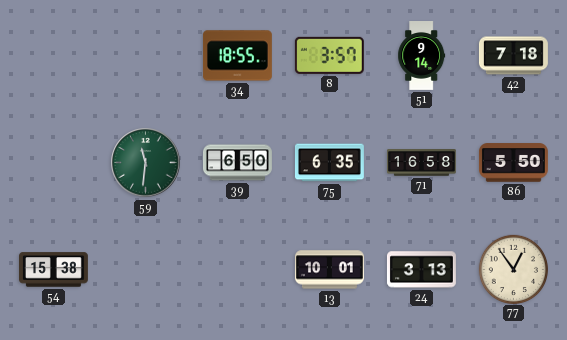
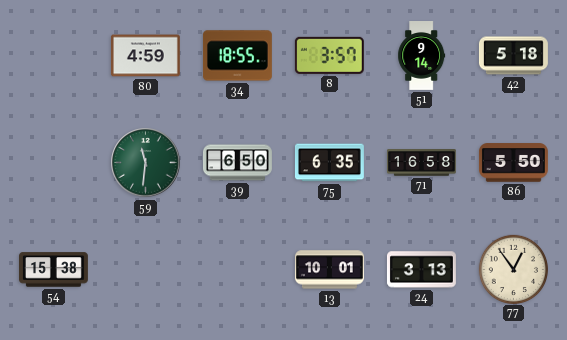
80: none -> 4:59
42: 7:18 -> 5:18
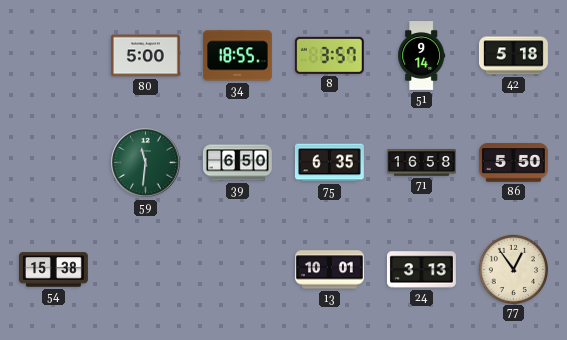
80: 4:59 -> 5:00
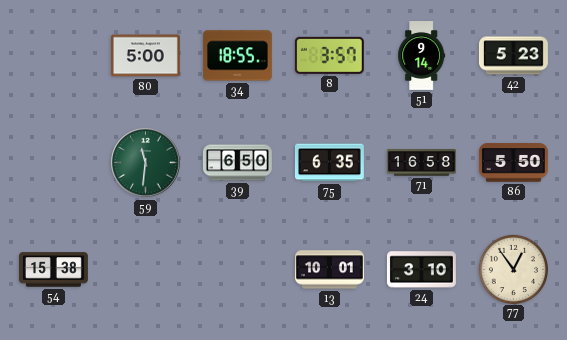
42: 5:18 -> 5:23
24: 3:13 -> 3:10
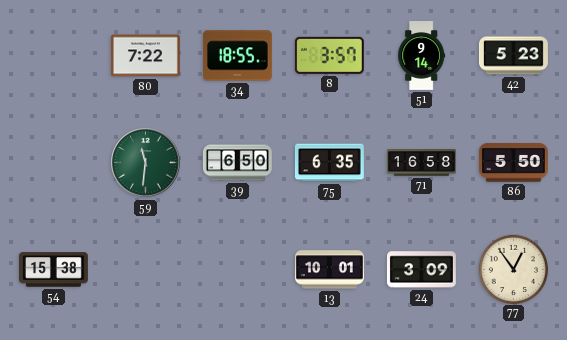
80: 5:00 -> 7:22
24: 3:10 -> 3:09
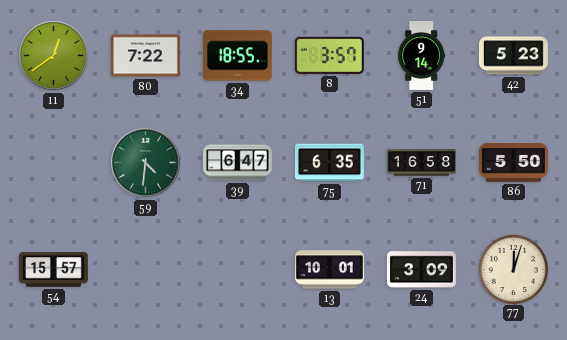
11: none -> 12:39
59: 11:31 -> 4:31
39: 6:50 -> 6:47
54: 15:38 -> 15:57
77: 12:54 -> 12:03
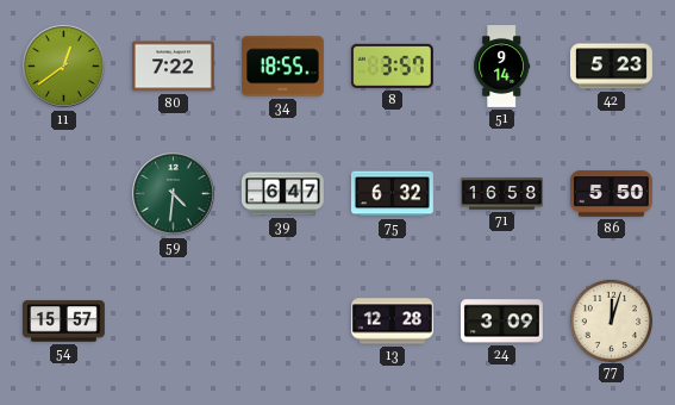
75: 6:35 -> 6:32
13: 10:01 -> 12:28
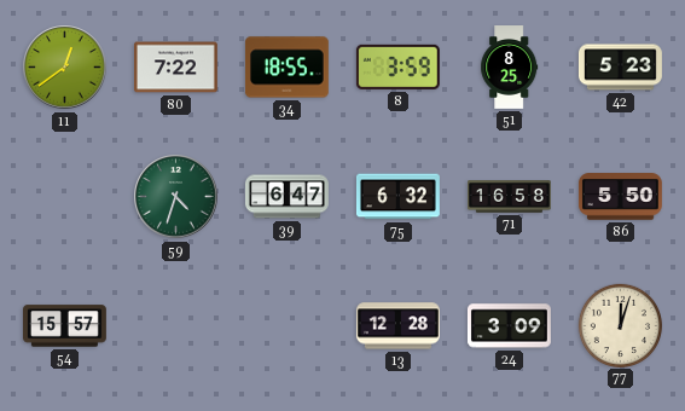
8: 3:57 -> 3:59
51: 9:14 -> 8:25
59: 4:31 -> 4:33
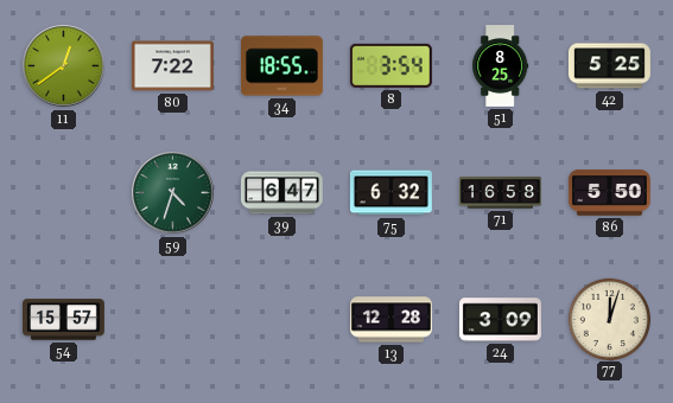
8: 3:59 -> 3:54
42: 5:23 -> 5:25
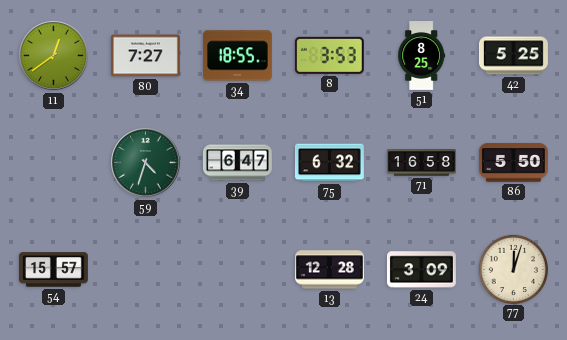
80: 7:22 -> 7:27
8: 3:54 -> 3:53
